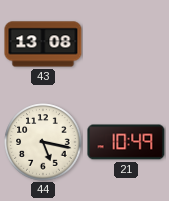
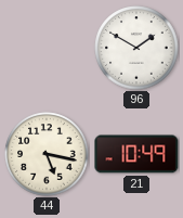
43: 13:08 -> none
96: none -> 1:50
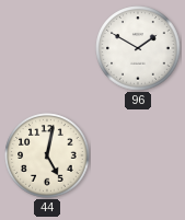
44: 5:17 -> 5:02
21: 10:49 -> none
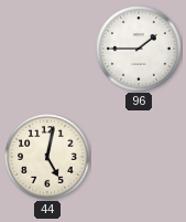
96: 1:50 -> 1:45
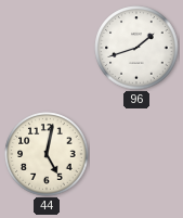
96: 1:45 -> 1:42
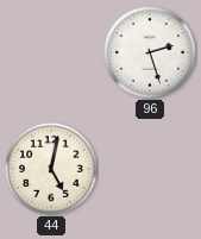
96: 1:42 -> 2:27
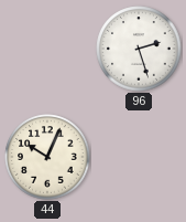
44: 5:02 -> 10:04
